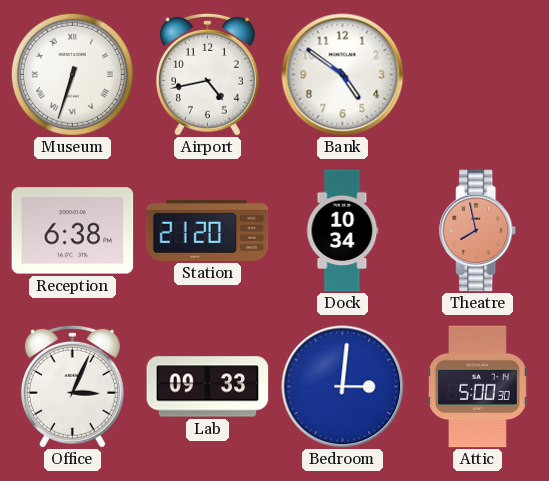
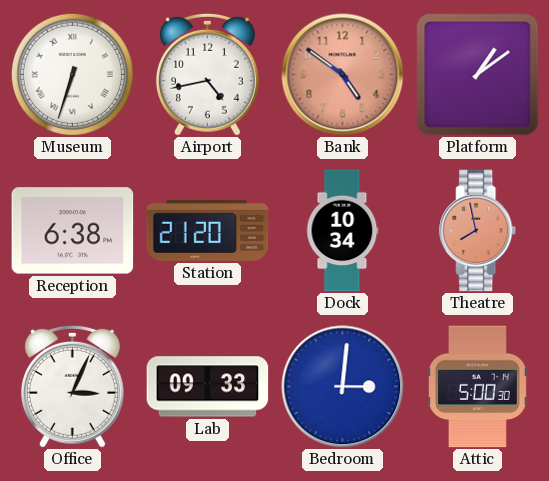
Bank dial: white -> salmon
Platform: none -> 1:09
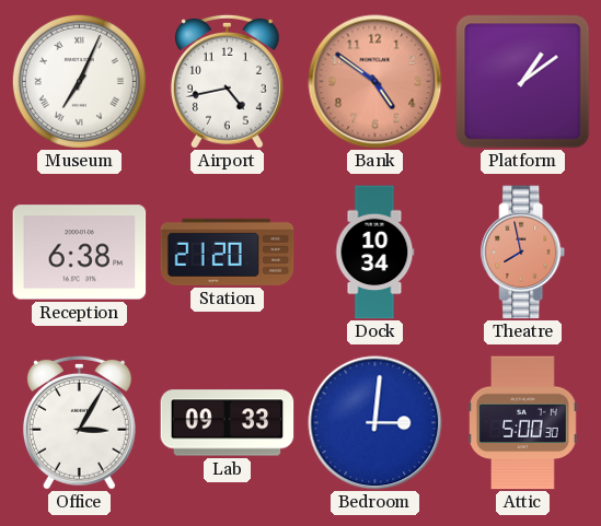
Museum: 6:33 -> 7:04
Office: 3:04 -> 3:05
